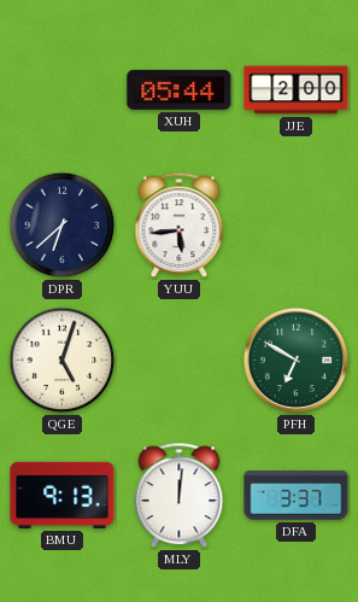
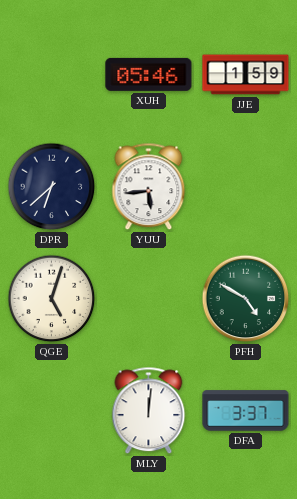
XUH: 05:44 -> 05:46
JJE: 2:00 -> 1:59
PFH: 6:50 -> 4:50
BMU: 9:13 -> none
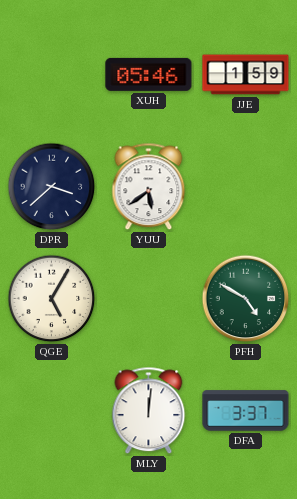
DPR: 6:38 -> 3:38
YUU: 5:44 -> 5:39
QGE: 5:03 -> 5:05
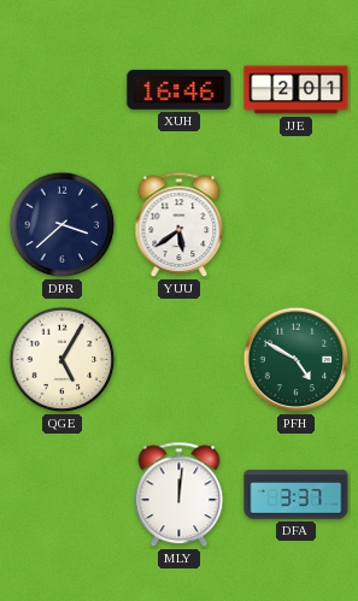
XUH: 05:46 -> 16:46
JJE: 1:59 -> 2:01
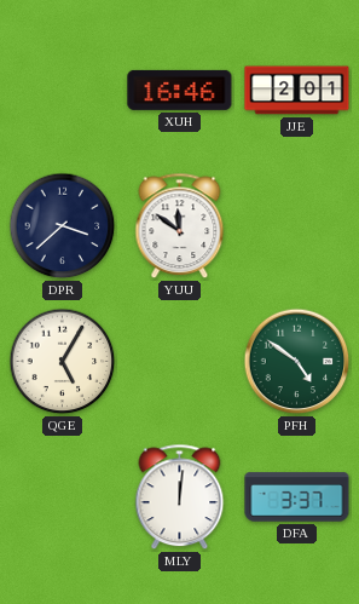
YUU: 5:39 -> 11:51
PFH: 4:50 -> 4:51
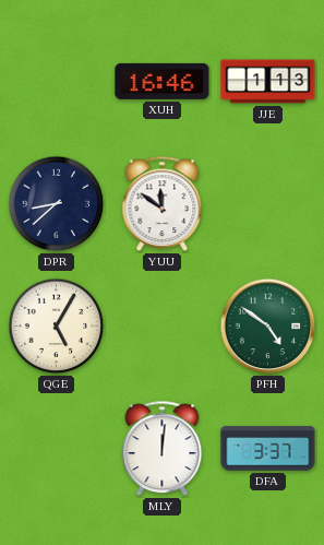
JJE: 2:01 -> 1:13
DPR: 3:38 -> 8:38
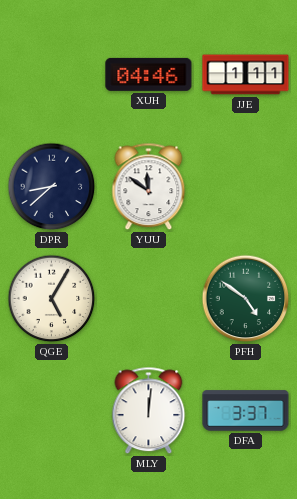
XUH: 16:46 -> 04:46
JJE: 1:13 -> 1:11
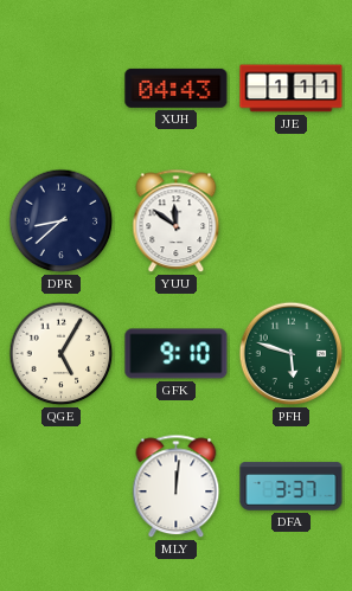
XUH: 04:46 -> 04:43
GFK: none -> 9:10
PFH: 4:51 -> 5:48
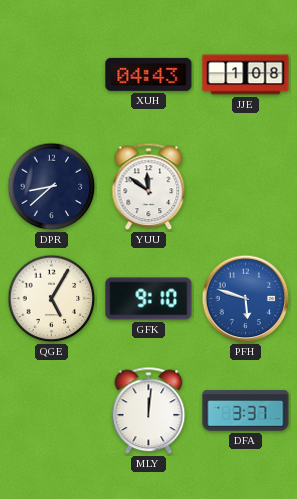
JJE: 1:11 -> 1:08
PFH dial: green -> blue
